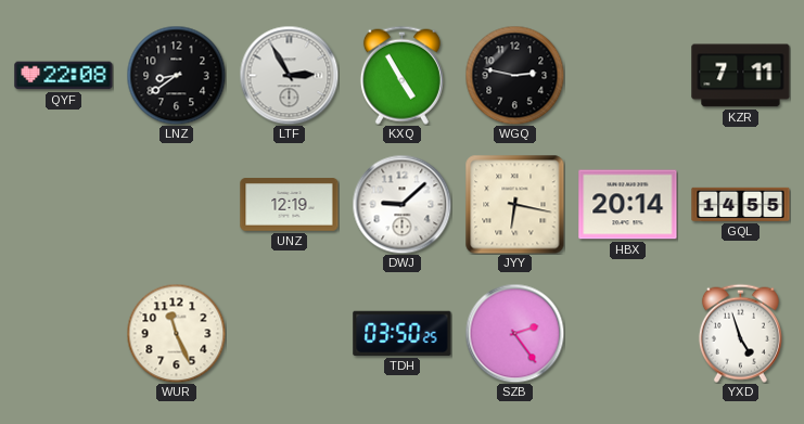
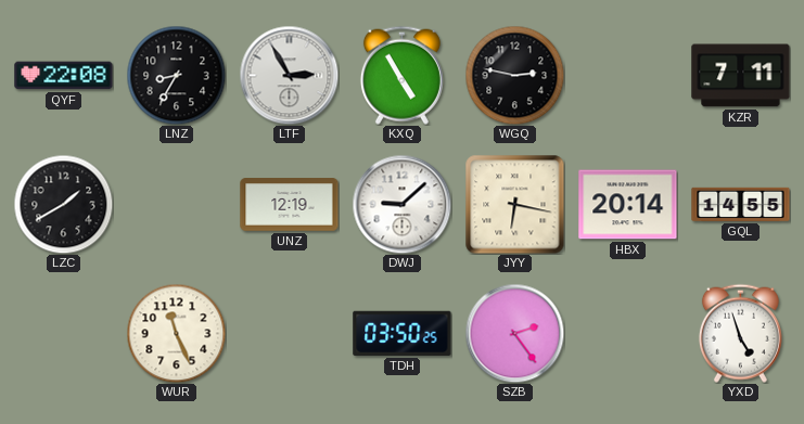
LNZ: 8:39 -> 8:35
LZC: none -> 1:40
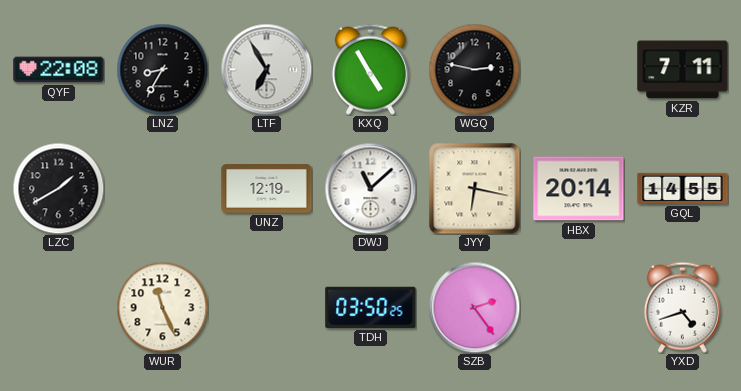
LTF: 2:55 -> 6:55
DWJ: 9:08 -> 11:08
YXD: 4:57 -> 4:42
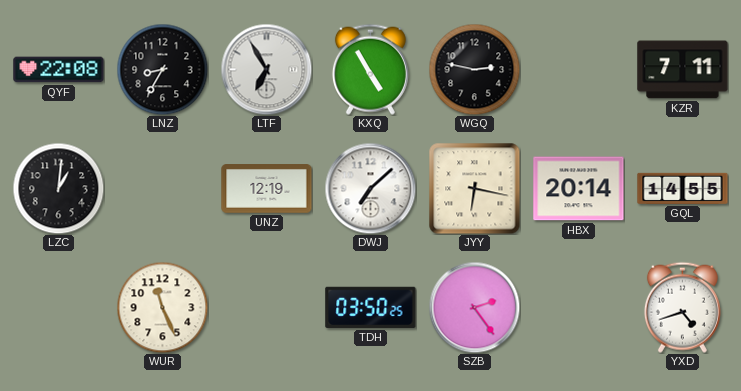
LZC: 1:40 -> 1:01
DWJ: 11:08 -> 7:08
